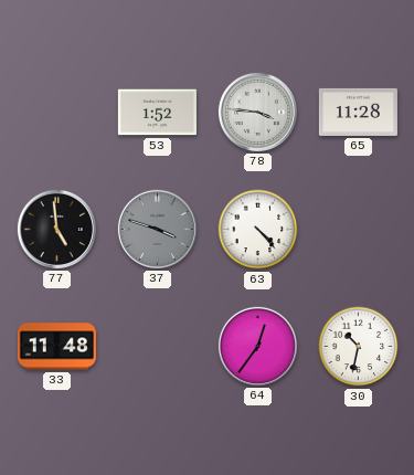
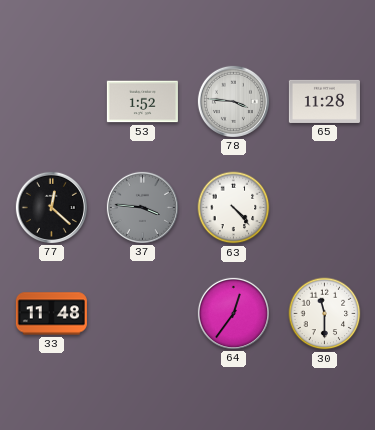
77: 4:59 -> 12:22
37: 3:48 -> 3:46
30: 10:32 -> 11:30
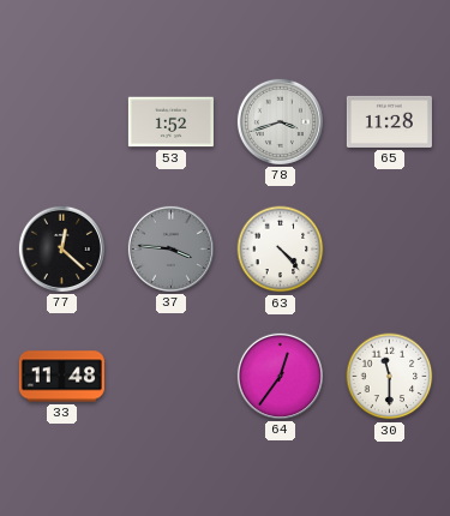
78: 3:46 -> 3:42
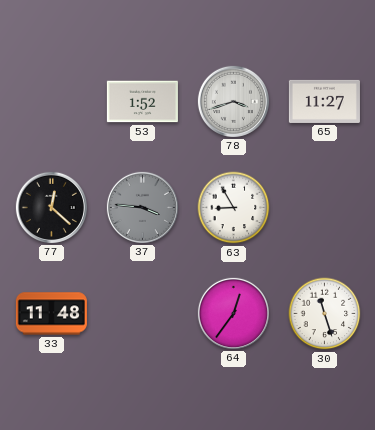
65: 11:28 -> 11:27
63: 4:23 -> 8:55
30: 11:30 -> 11:27
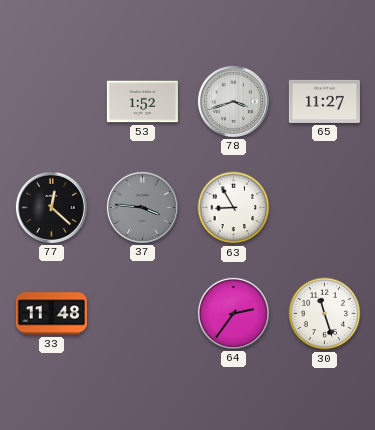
64: 12:36 -> 2:36
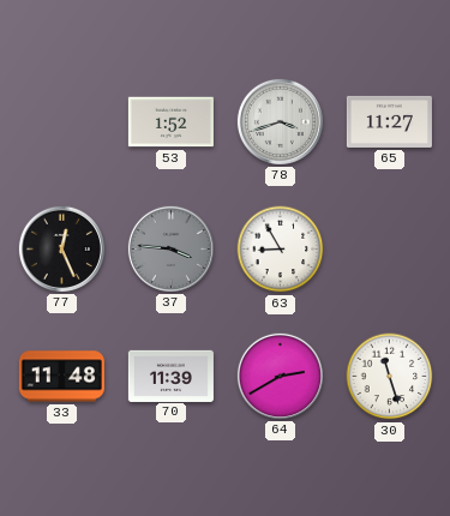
77: 12:22 -> 12:26
70: none -> 11:39
64: 2:36 -> 2:40
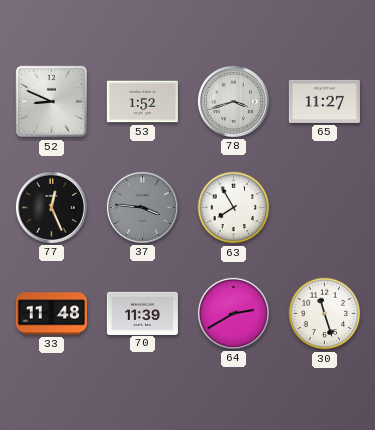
52: none -> 8:49
63: 8:55 -> 7:55
